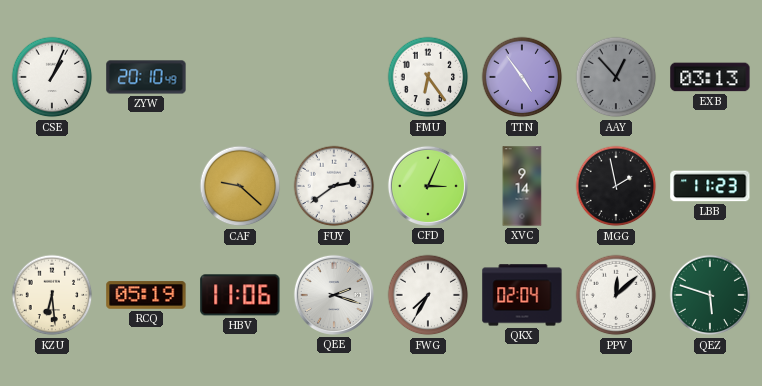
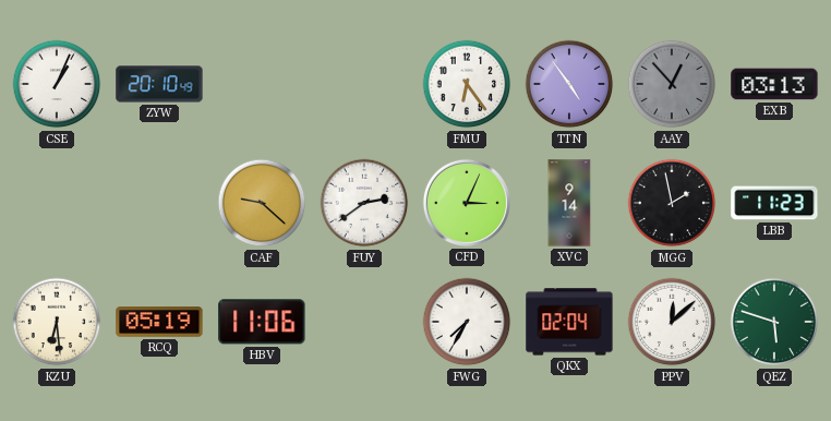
QEE: 2:18 -> none
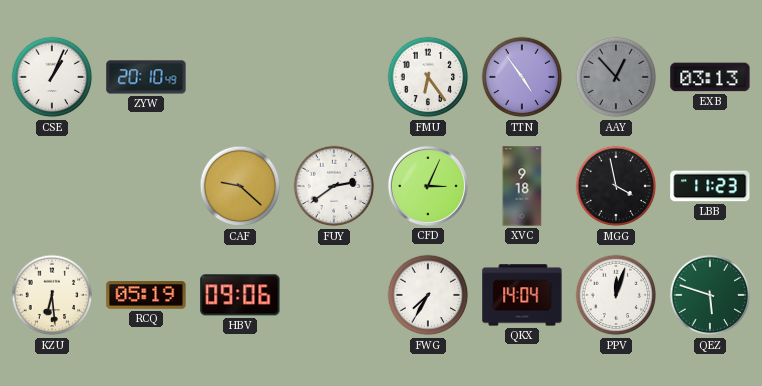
XVC: 9:14 -> 9:18
MGG: 1:58 -> 3:58
HBV: 11:06 -> 09:06
QKX: 02:04 -> 14:04
PPV: 12:08 -> 12:03
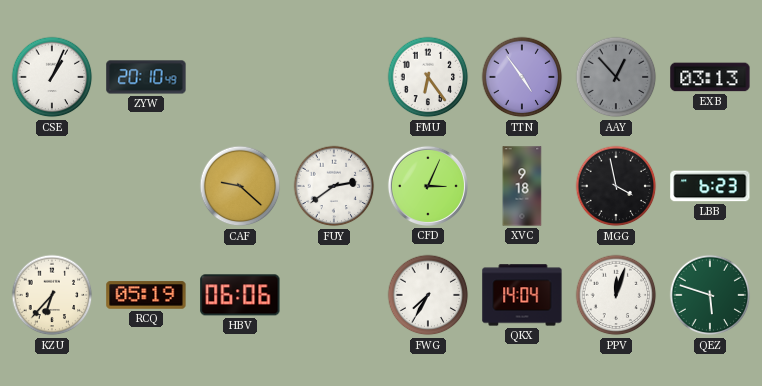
LBB: 11:23 -> 6:23
KZU: 6:29 -> 6:37
HBV: 09:06 -> 06:06
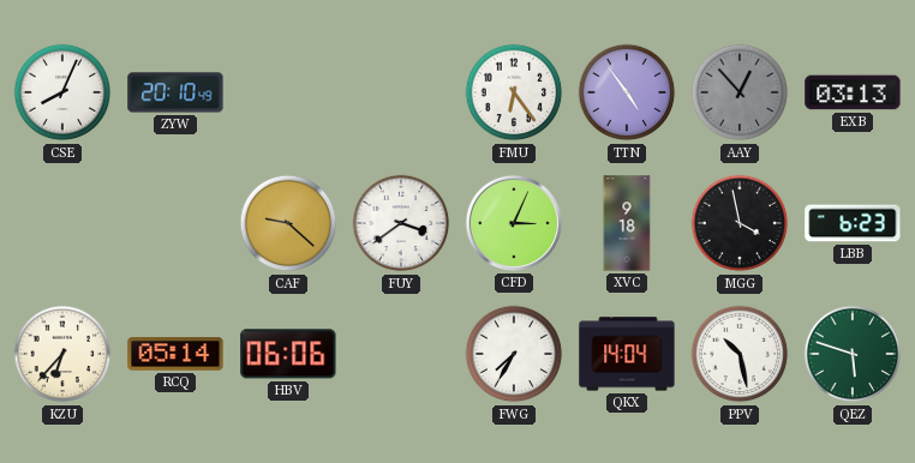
CSE: 1:04 -> 8:04
FUY: 2:39 -> 3:39
RCQ: 05:19 -> 05:14
PPV: 12:03 -> 10:28
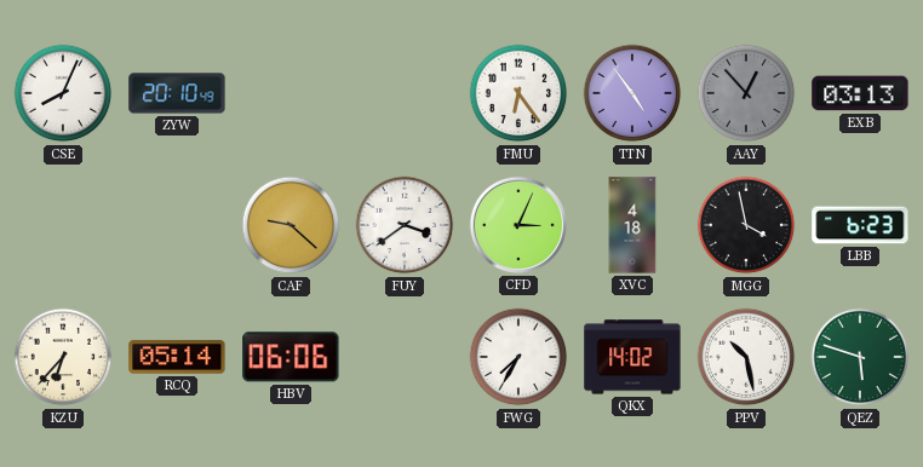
XVC: 9:18 -> 4:18
QKX: 14:04 -> 14:02
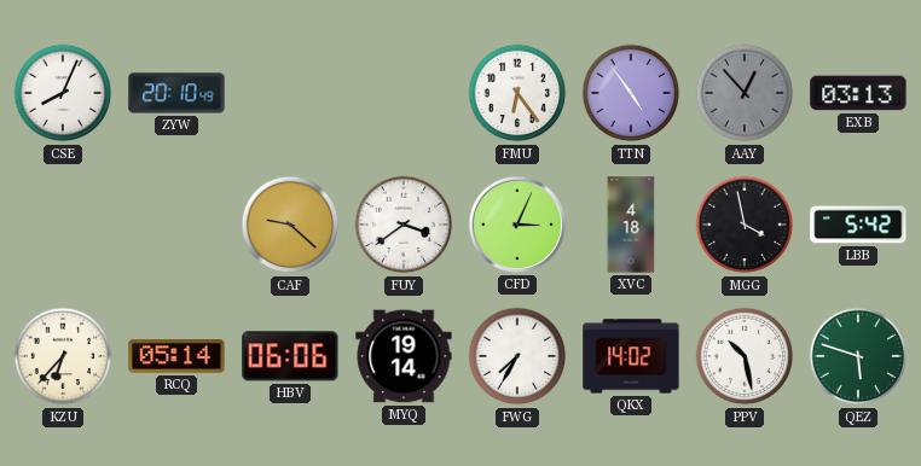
LBB: 6:23 -> 5:42
MYQ: none -> 19:14
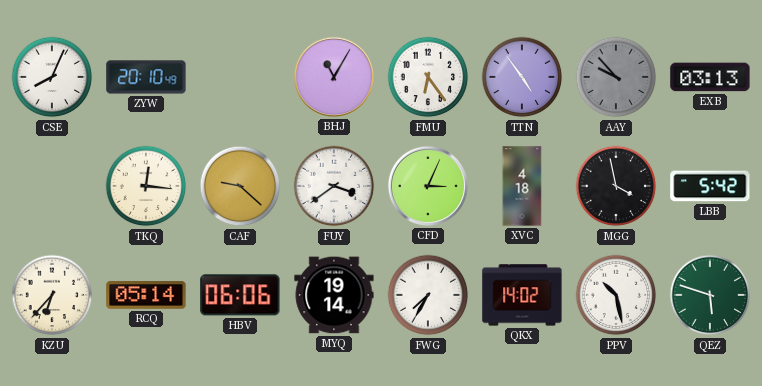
BHJ: none -> 11:05
AAY: 12:53 -> 9:53
TKQ: none -> 12:16
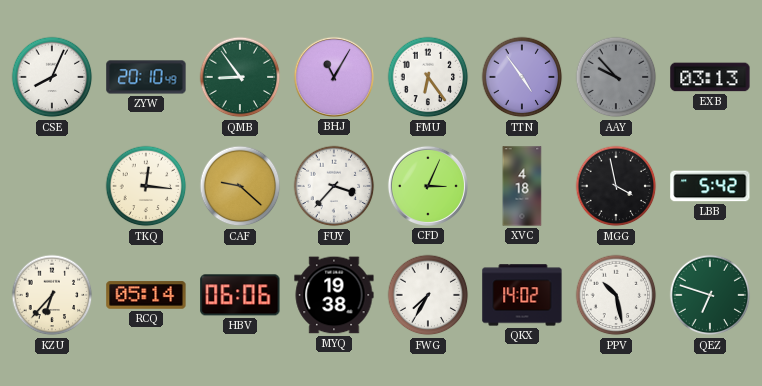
QMB: none -> 8:54
FUY: 3:39 -> 3:37
MYQ: 19:14 -> 19:38
QEZ: 5:48 -> 6:48
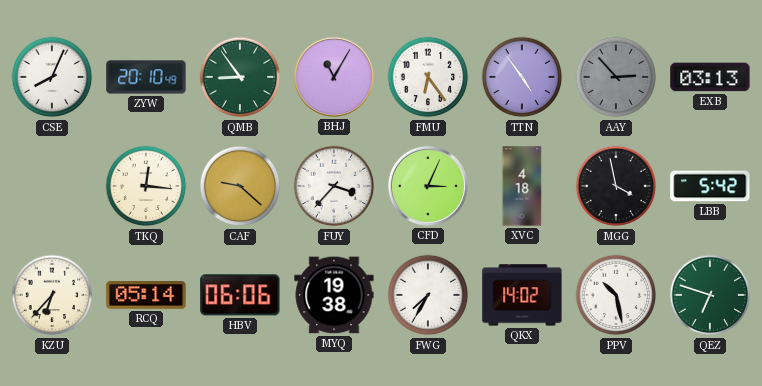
AAY: 9:53 -> 2:53
